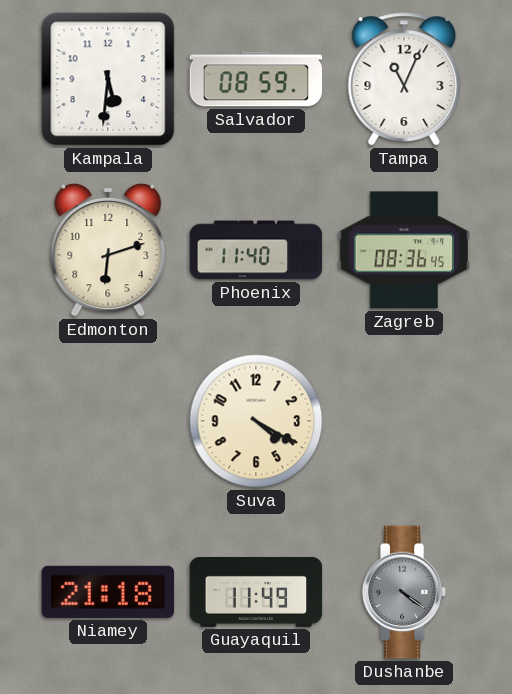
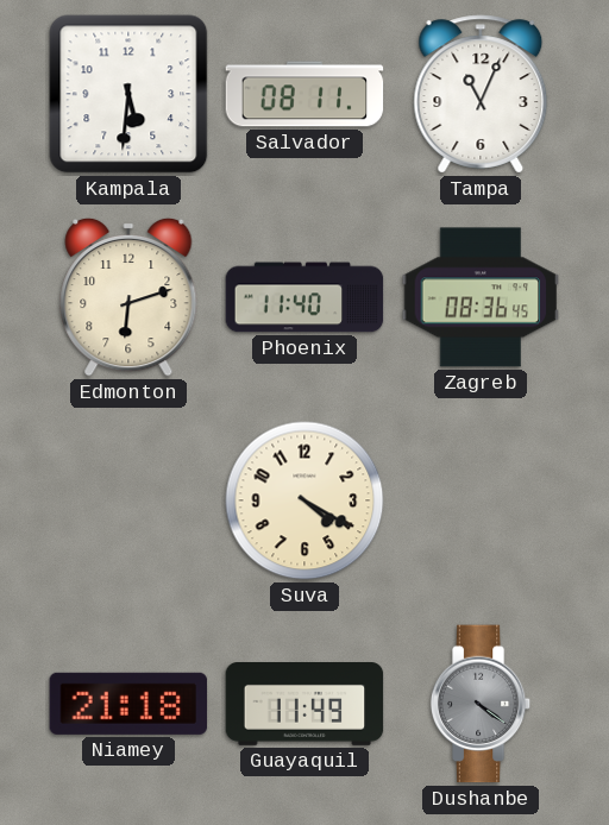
Salvador: 08:59 -> 08:11
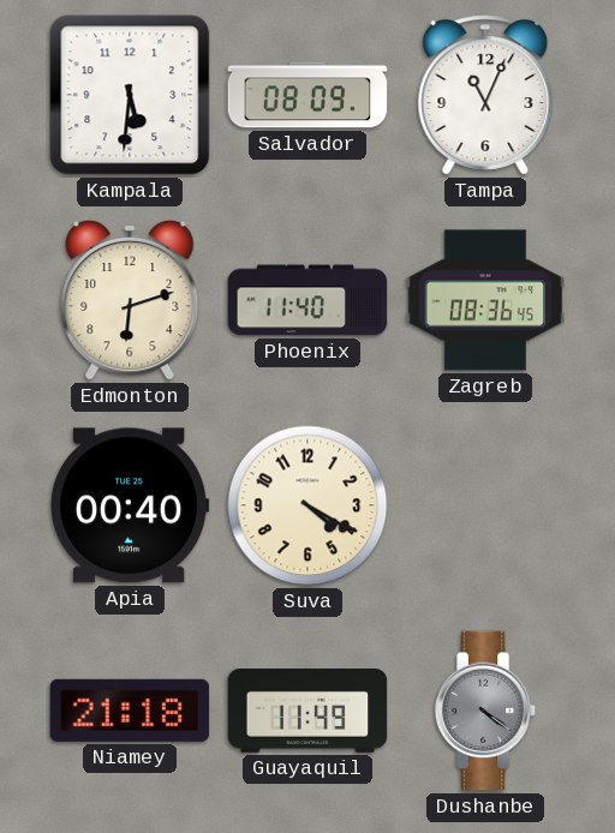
Salvador: 08:11 -> 08:09
Apia: none -> 00:40
